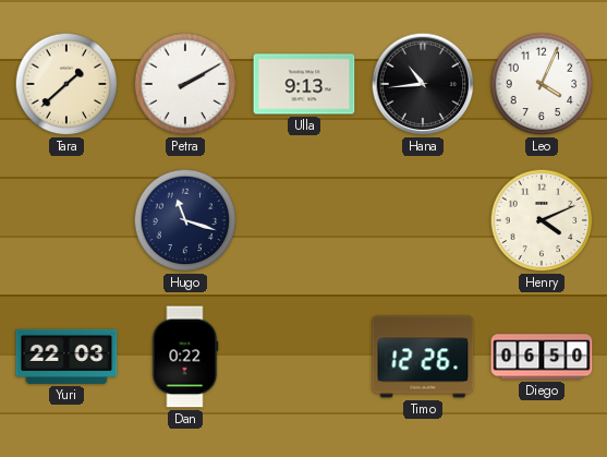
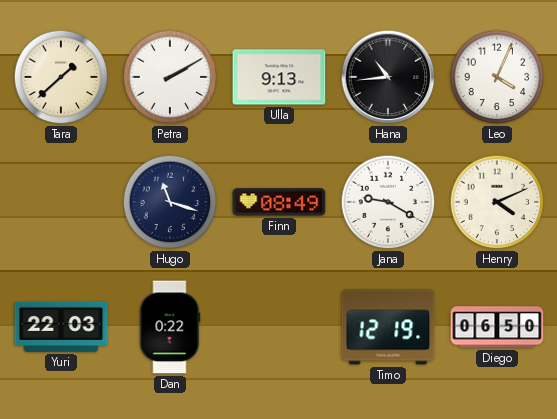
Finn: none -> 08:49
Jana: none -> 9:20
Timo: 12:26 -> 12:19
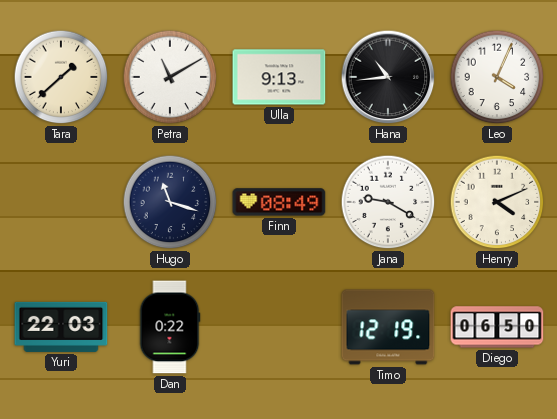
Petra: 2:10 -> 11:10
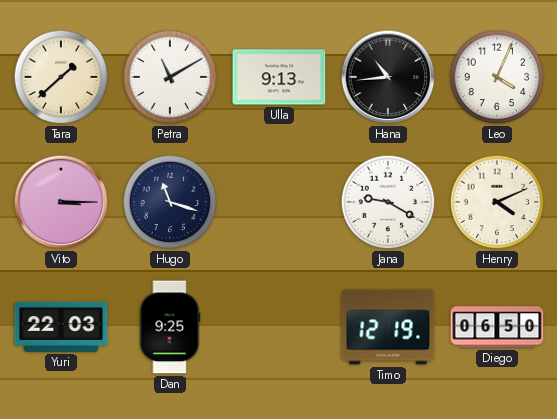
Vito: none -> 3:15
Finn: 08:49 -> none
Dan: 0:22 -> 9:25
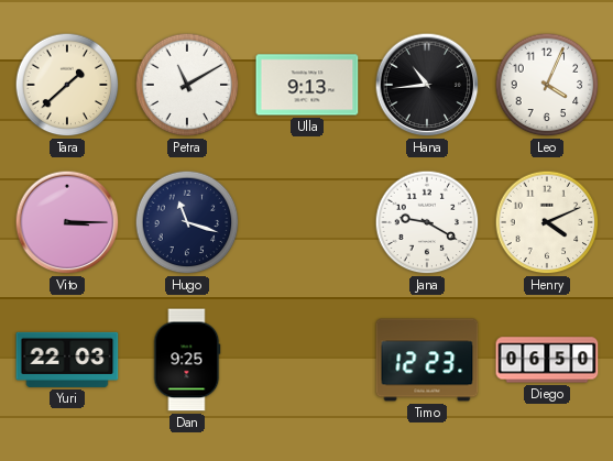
Timo: 12:19 -> 12:23
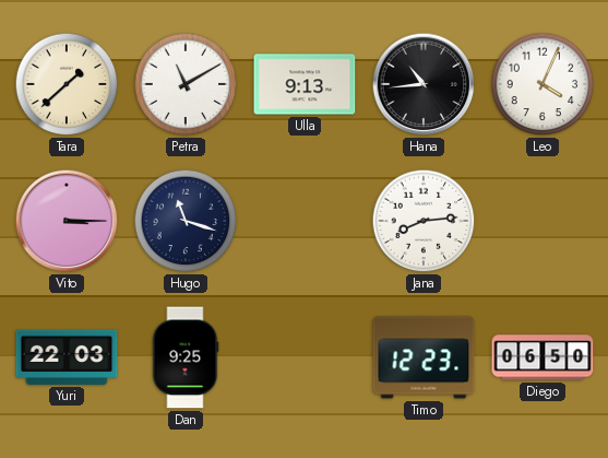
Jana: 9:20 -> 8:14
Henry: 4:11 -> none
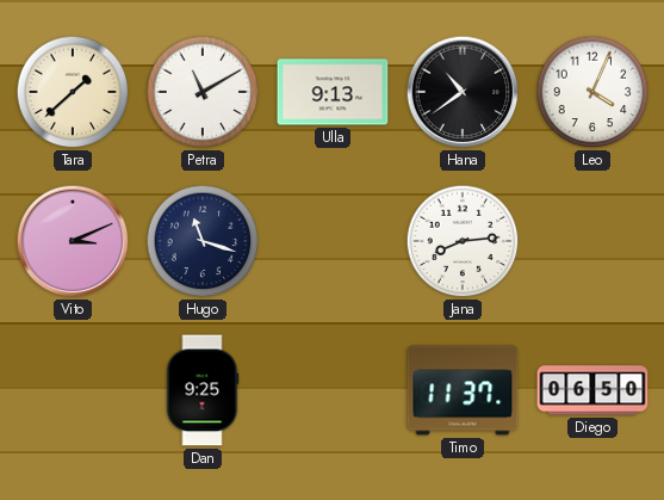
Hana: 10:44 -> 10:39
Vito: 3:15 -> 3:11
Yuri: 22:03 -> none
Timo: 12:23 -> 11:37
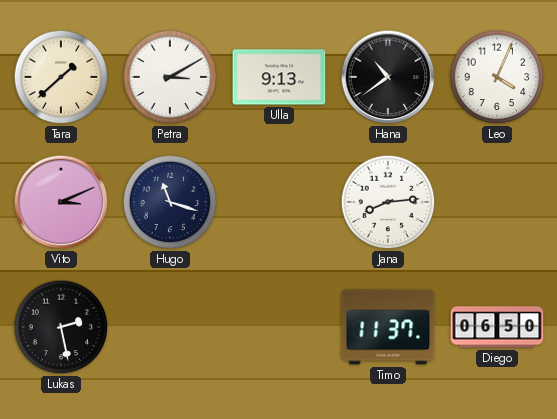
Petra: 11:10 -> 3:10
Lukas: none -> 2:28
Dan: 9:25 -> none
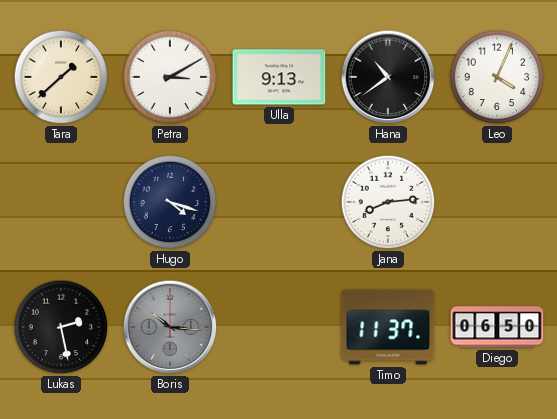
Vito: 3:11 -> none
Hugo: 11:18 -> 4:18
Boris: none -> 10:16
